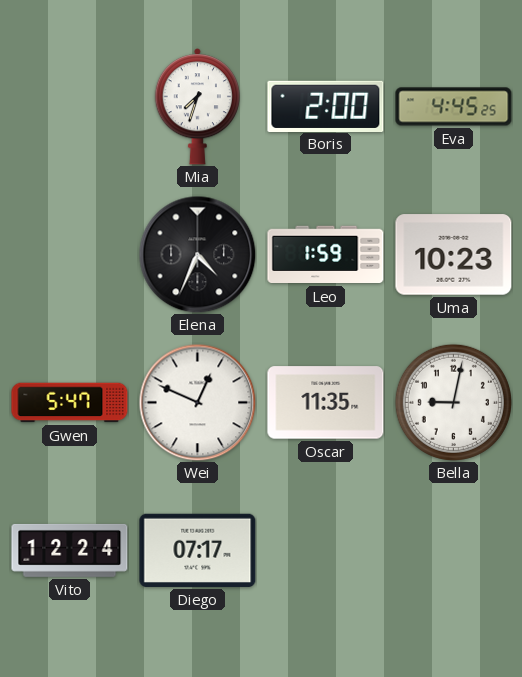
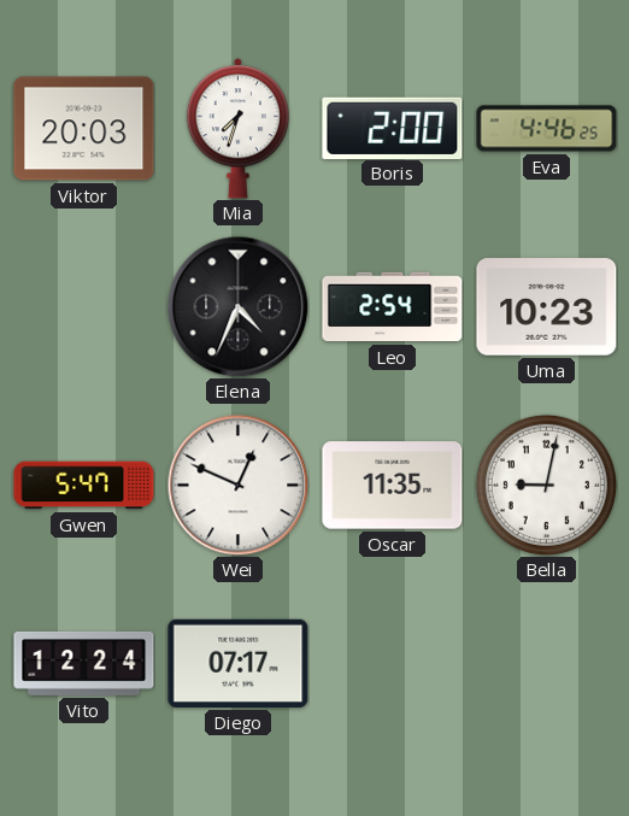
Viktor: none -> 20:03
Eva: 4:45 -> 4:46
Leo: 1:59 -> 2:54
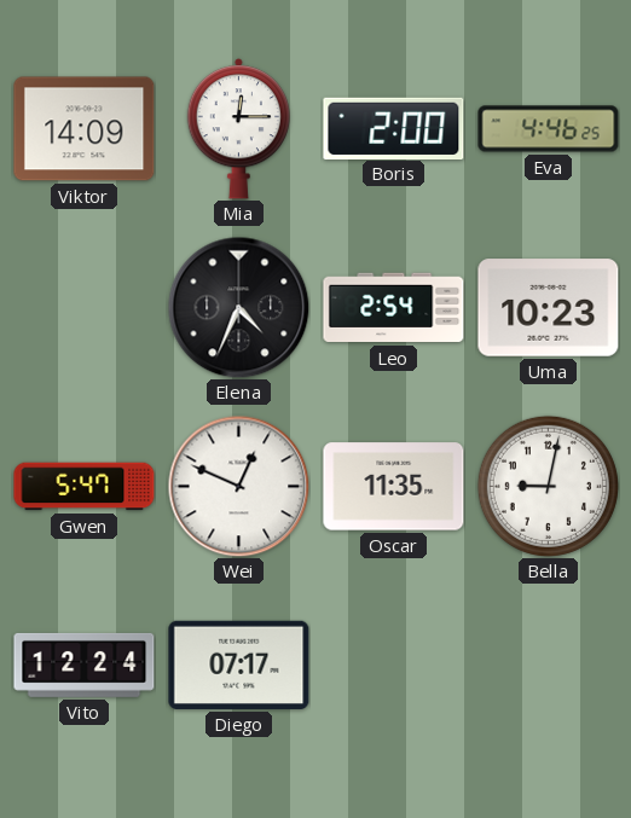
Viktor: 20:03 -> 14:09
Mia: 7:33 -> 12:15
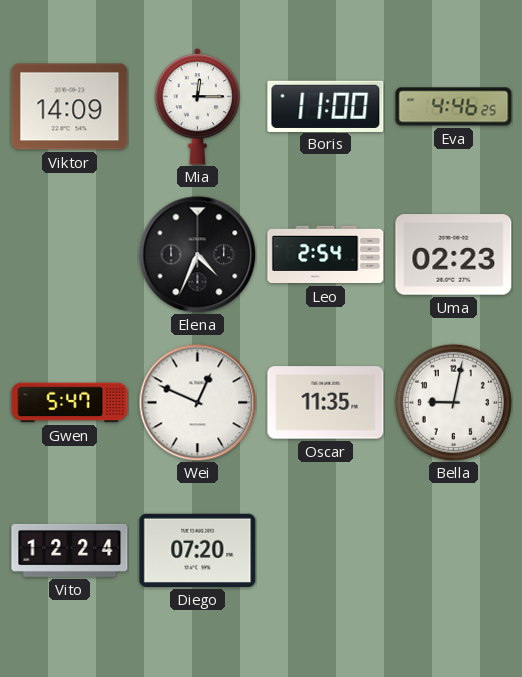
Boris: 2:00 -> 11:00
Uma: 10:23 -> 02:23
Diego: 07:17 -> 07:20
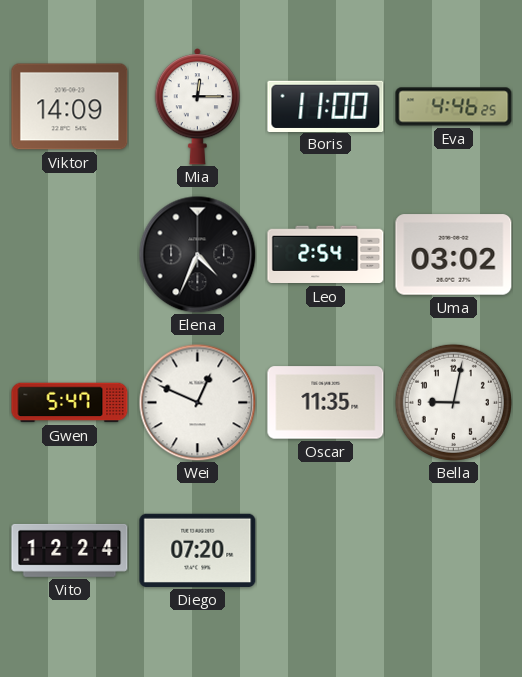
Uma: 02:23 -> 03:02
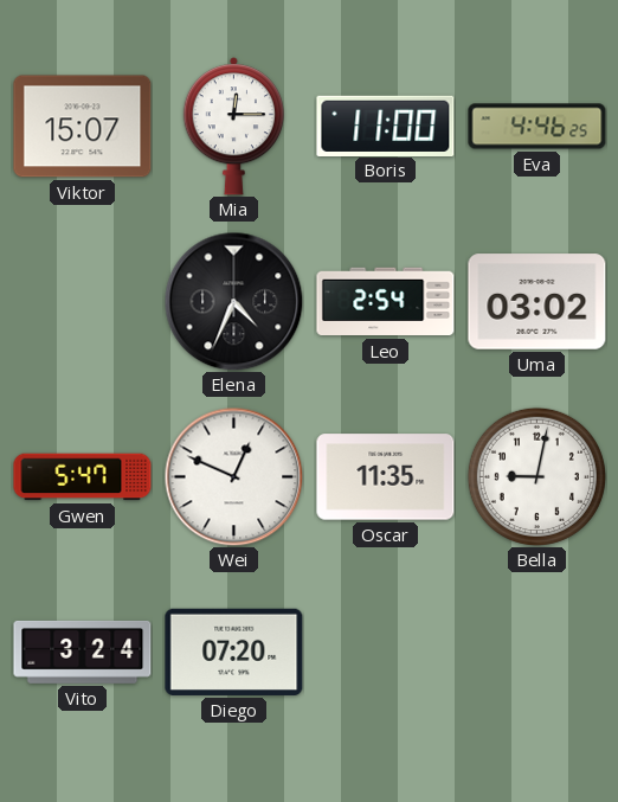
Viktor: 14:09 -> 15:07
Vito: 12:24 -> 3:24
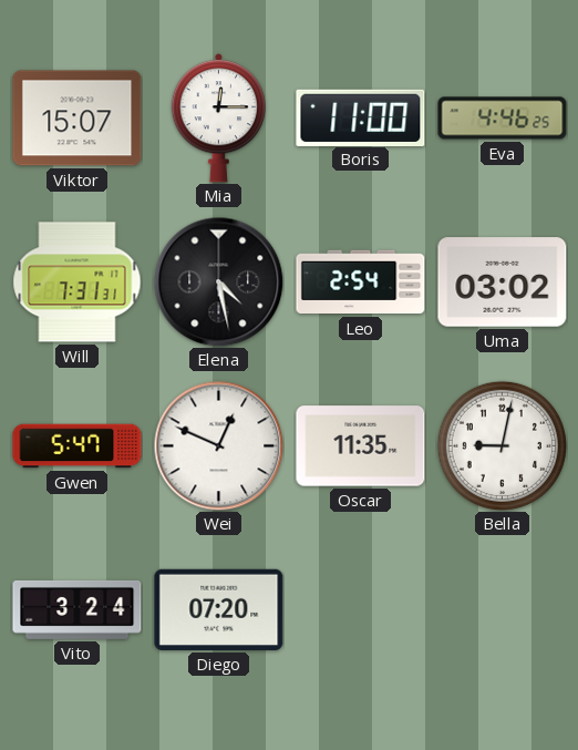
Will: none -> 7:31
Elena: 4:34 -> 4:28
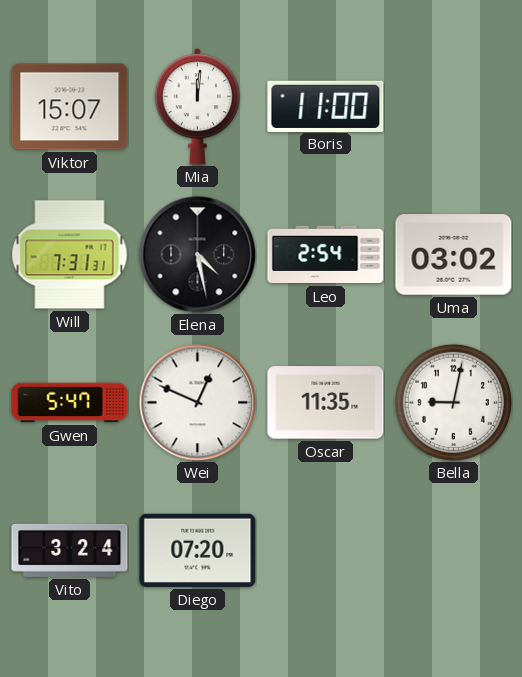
Mia: 12:15 -> 12:01
Eva: 4:46 -> none
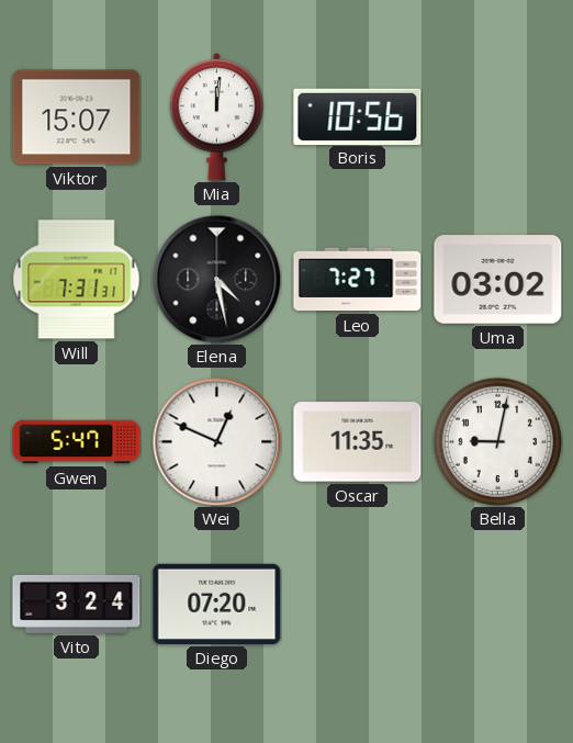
Boris: 11:00 -> 10:56
Leo: 2:54 -> 7:27
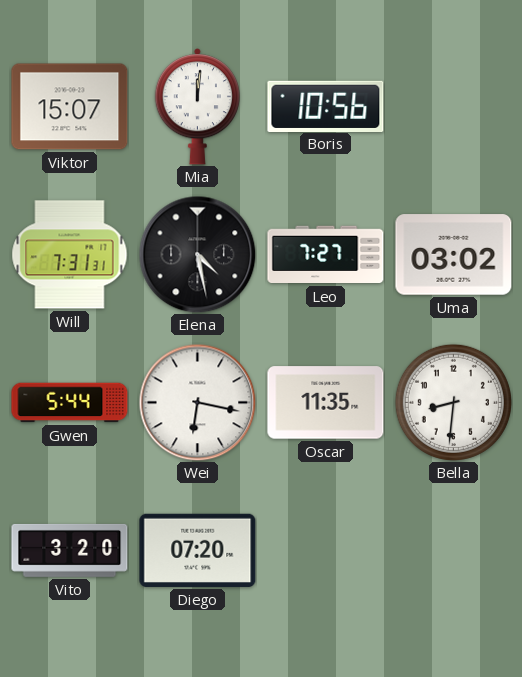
Gwen: 5:47 -> 5:44
Wei: 12:49 -> 6:17
Bella: 9:02 -> 8:31
Vito: 3:24 -> 3:20
